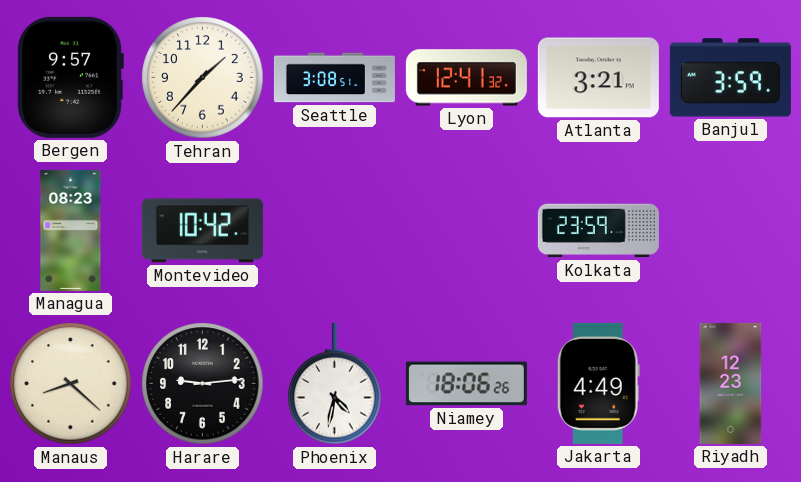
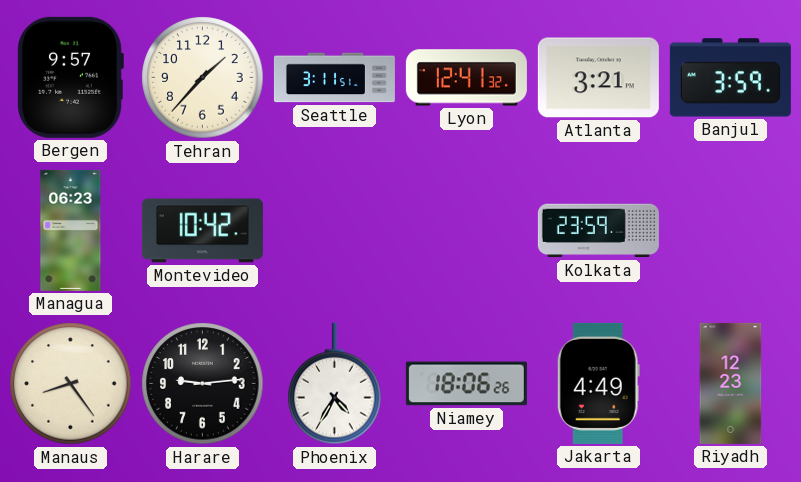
Seattle: 3:08 -> 3:11
Managua: 08:23 -> 06:23
Manaus: 8:22 -> 8:24
Phoenix: 4:32 -> 4:35
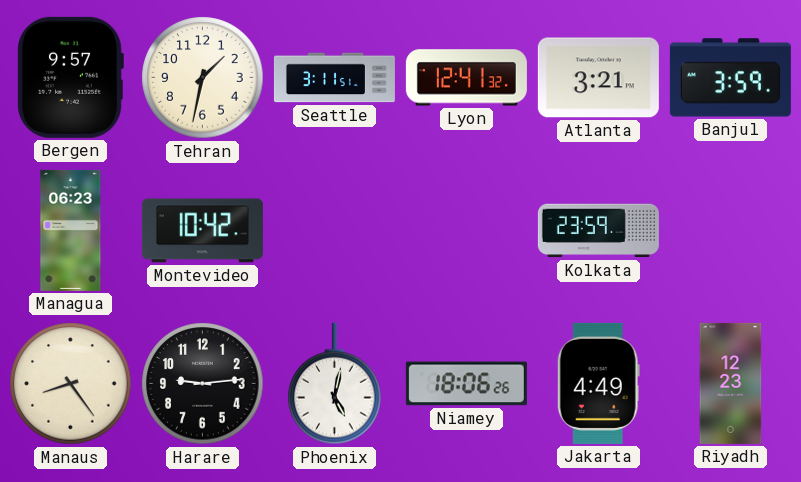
Tehran: 1:37 -> 1:32
Phoenix: 4:35 -> 5:02
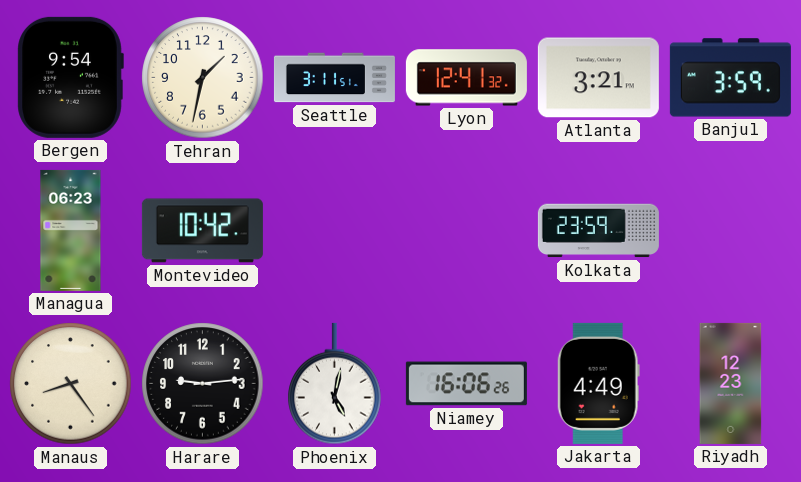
Bergen: 9:57 -> 9:54
Niamey: 18:06 -> 16:06
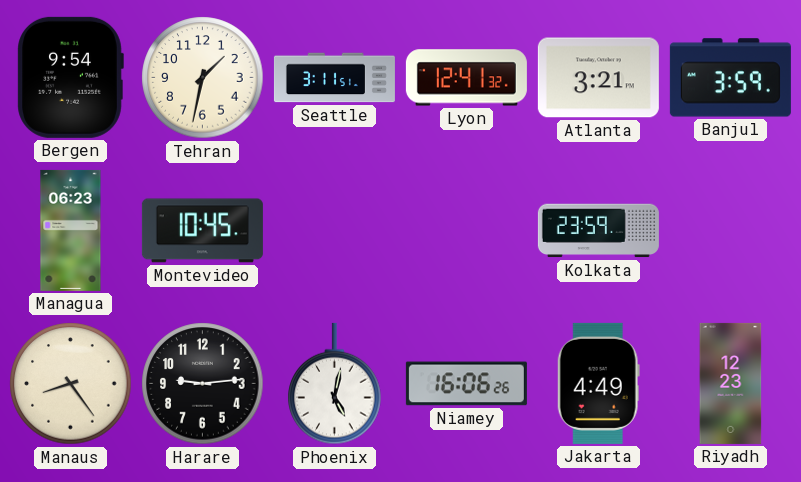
Montevideo: 10:42 -> 10:45
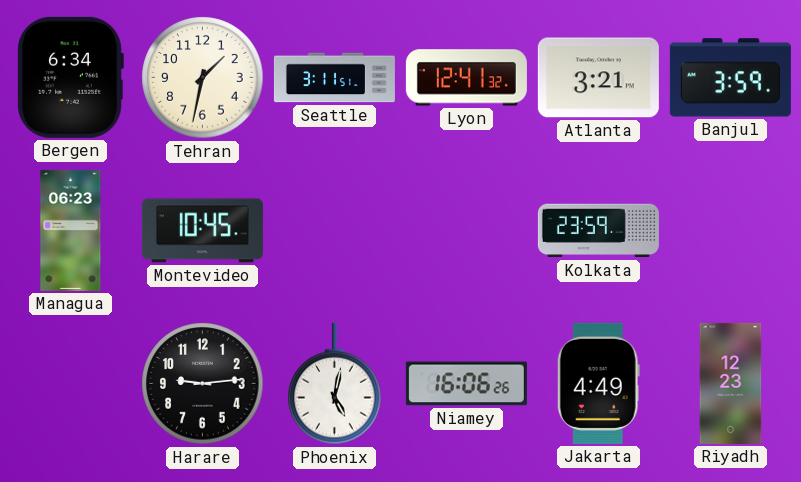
Bergen: 9:54 -> 6:34
Manaus: 8:24 -> none
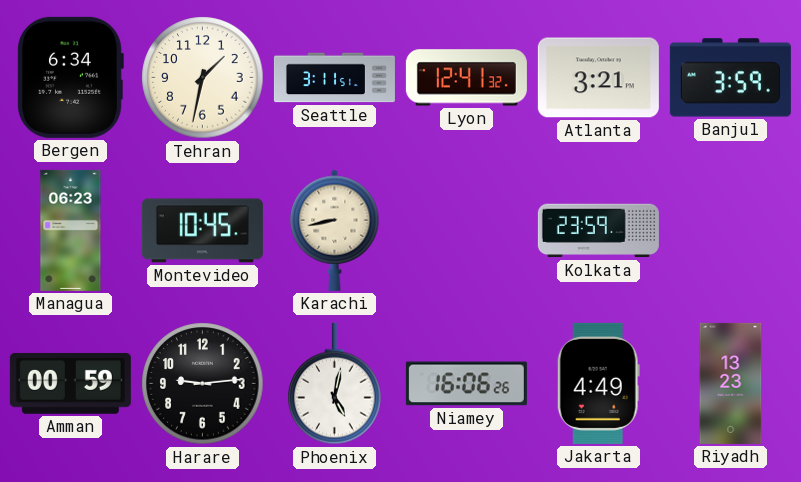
Karachi: none -> 8:43
Amman: none -> 00:59
Riyadh: 12:23 -> 13:23
